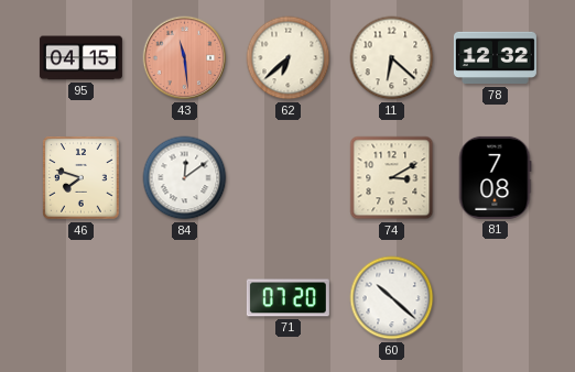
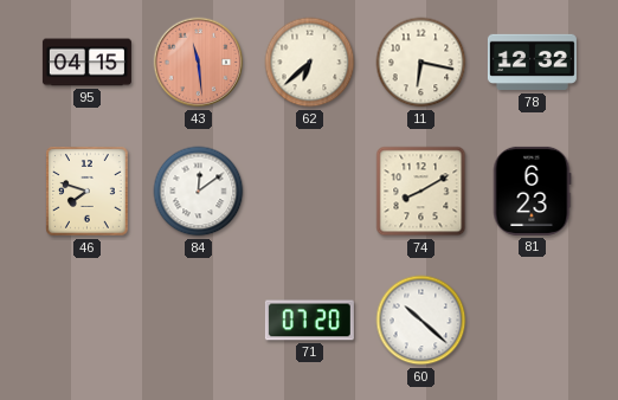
11: 6:22 -> 6:17
74: 3:10 -> 8:10
81: 7:08 -> 6:23
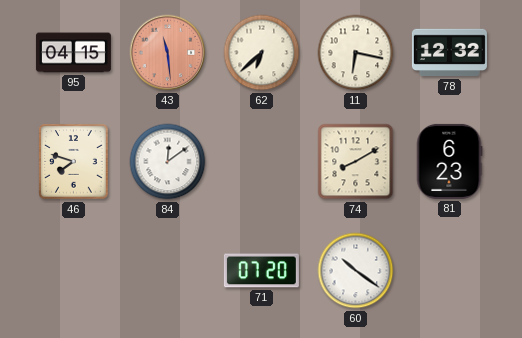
60: 10:22 -> 10:21
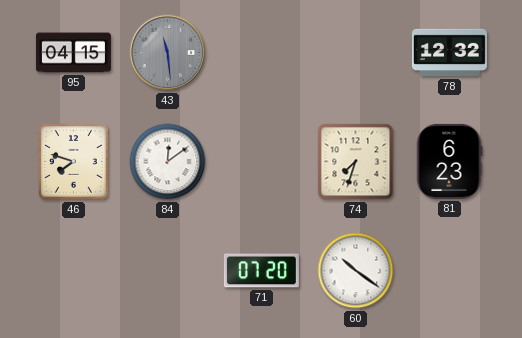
43 dial: salmon -> grey
62: 6:38 -> none
11: 6:17 -> none
74: 8:10 -> 7:33
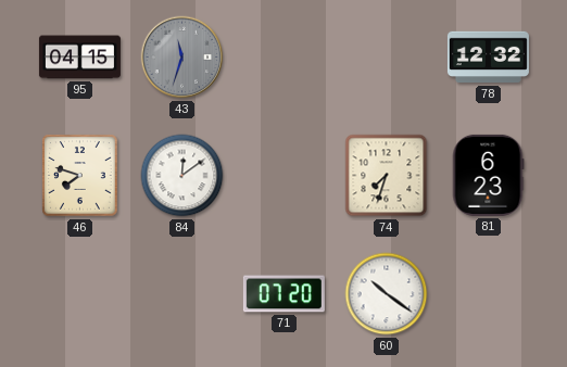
43: 11:29 -> 11:33
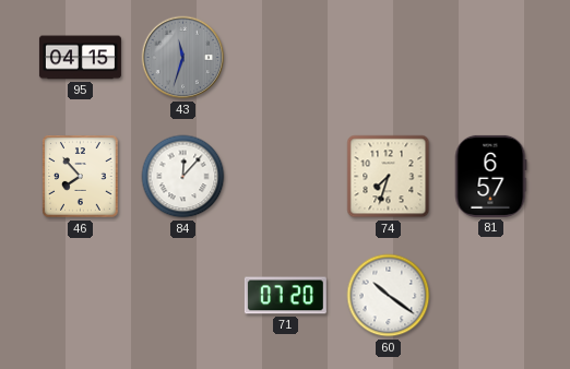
78: 12:32 -> none
46: 7:48 -> 7:53
84: 12:09 -> 12:07
81: 6:23 -> 6:57
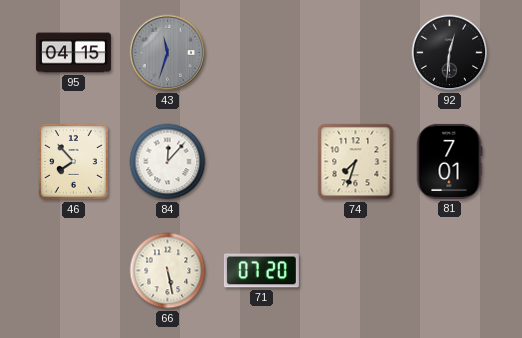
92: none -> 12:31
81: 6:57 -> 7:01
66: none -> 5:28
60: 10:21 -> none
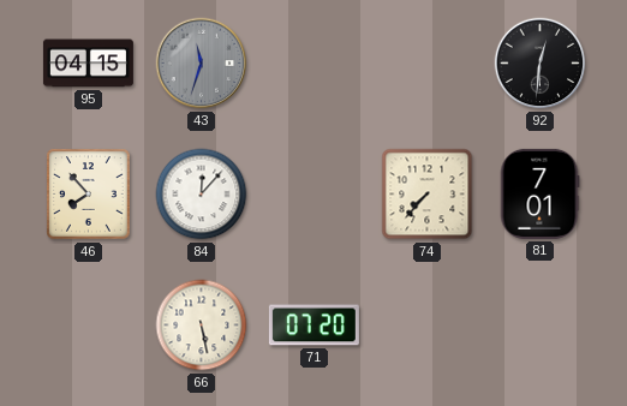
74: 7:33 -> 7:37
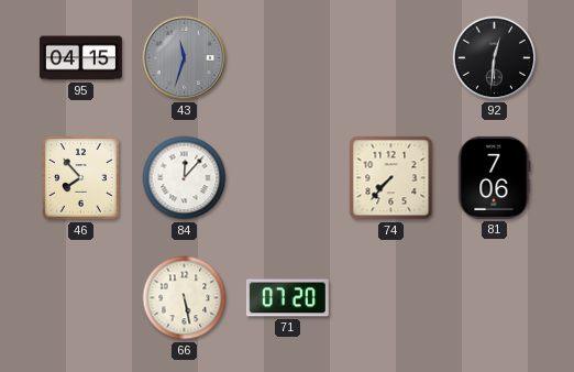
81: 7:01 -> 7:06
